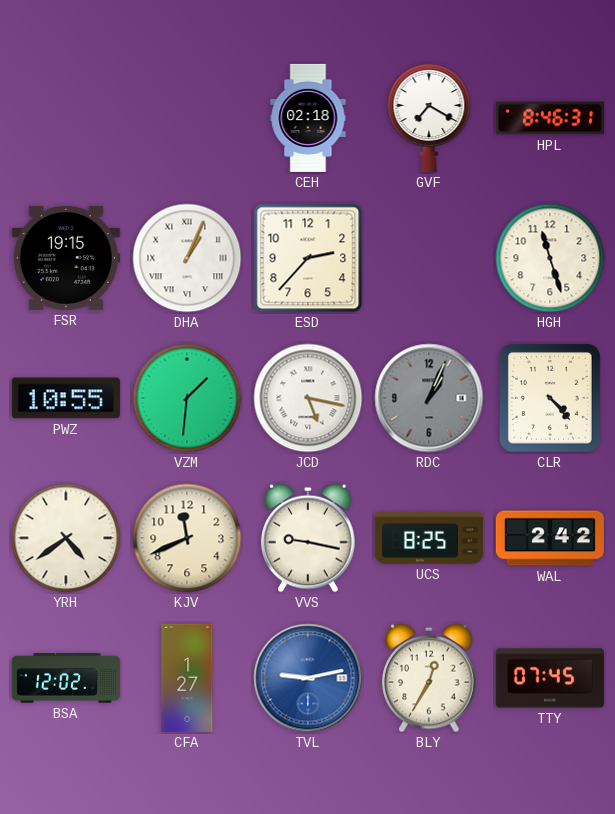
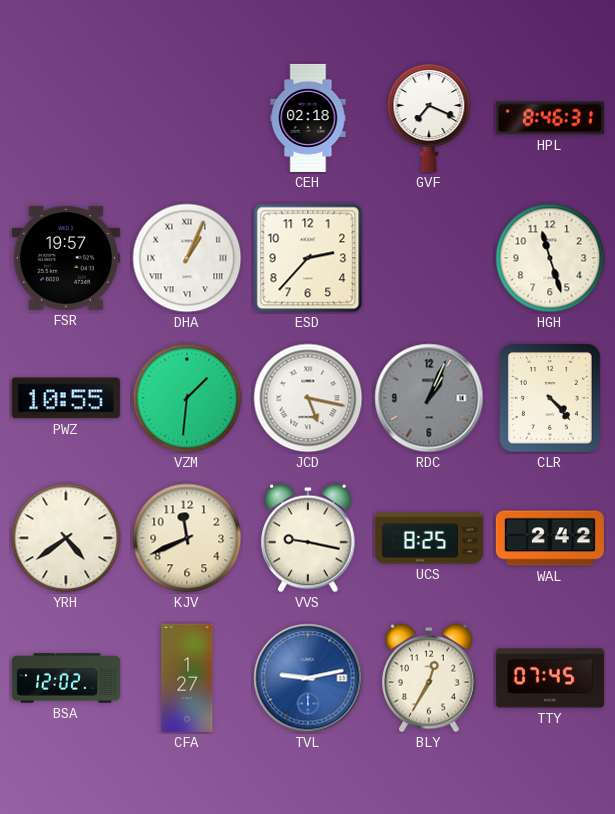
GVF: 7:20 -> 7:19
FSR: 19:15 -> 19:57
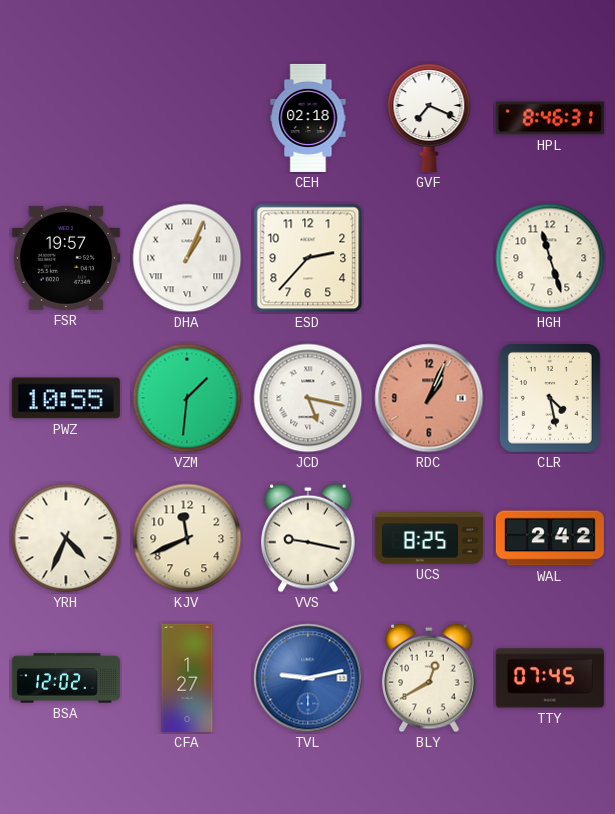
RDC dial: grey -> salmon
CLR: 4:23 -> 4:28
YRH: 4:39 -> 4:34
BLY: 12:35 -> 12:40
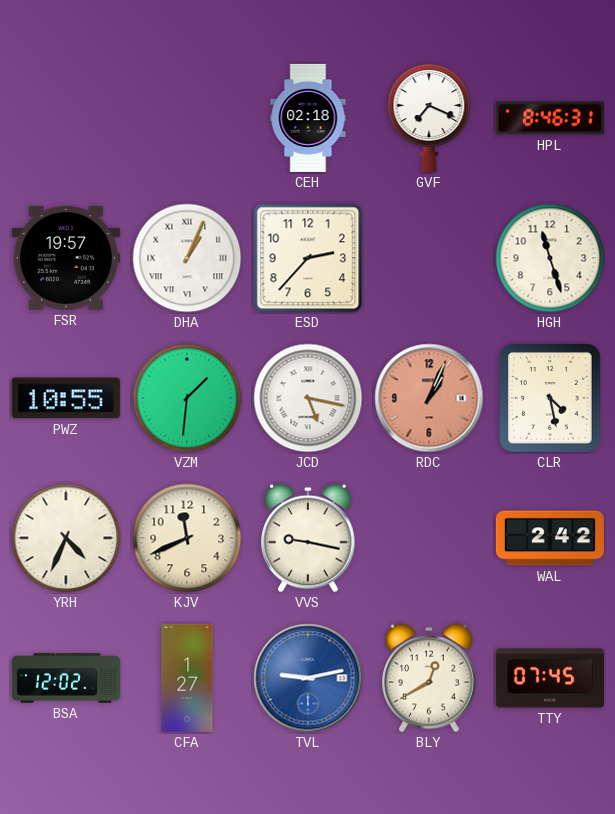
UCS: 8:25 -> none
